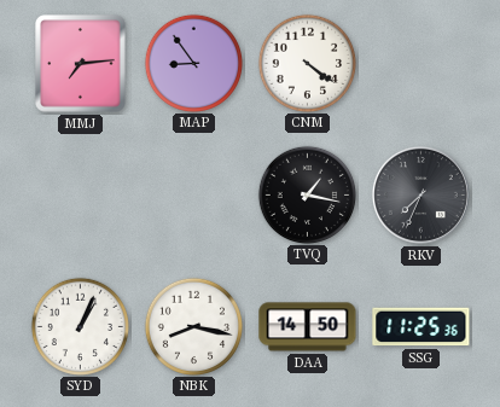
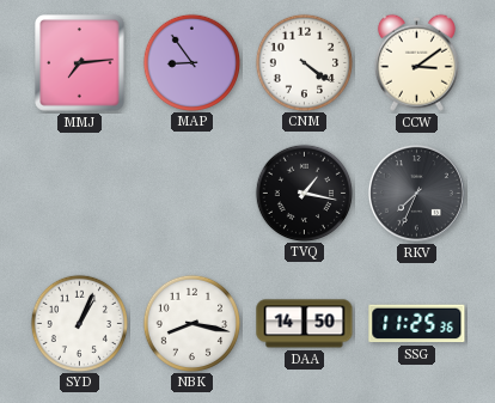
CCW: none -> 3:09
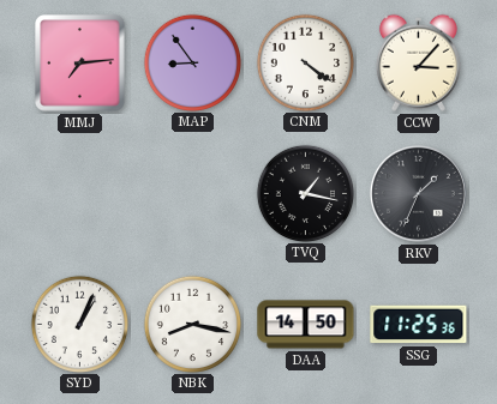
CCW: 3:09 -> 3:07
RKV: 7:34 -> 1:34
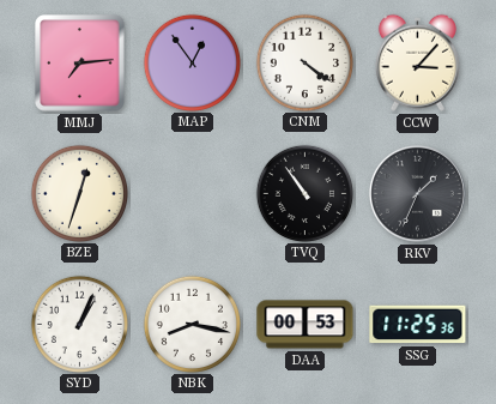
MAP: 8:54 -> 12:54
BZE: none -> 12:33
TVQ: 1:17 -> 10:54
DAA: 14:50 -> 00:53
